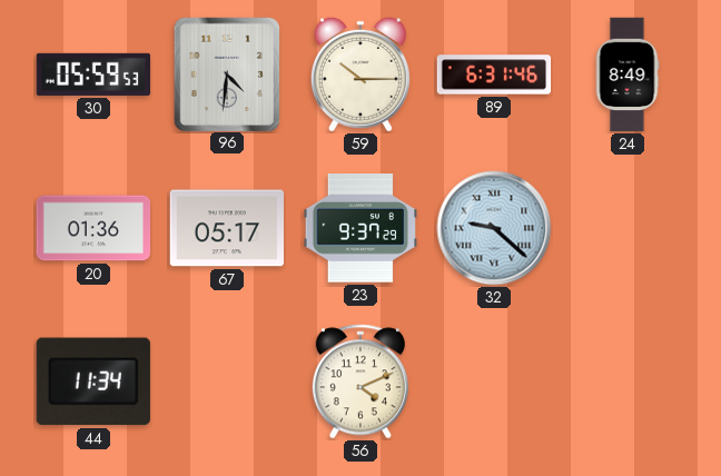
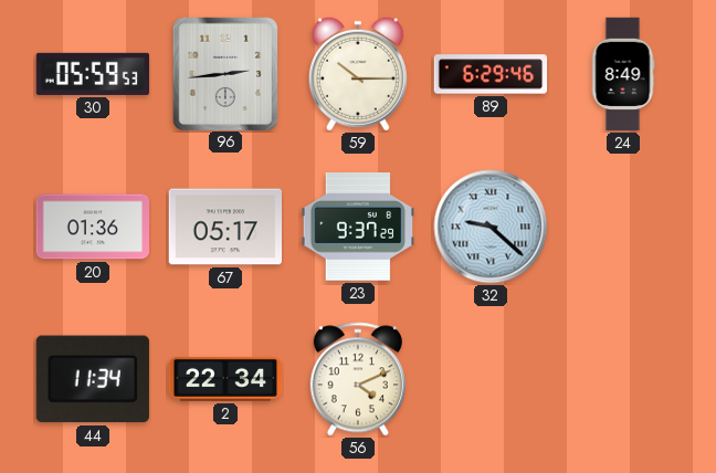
96: 4:31 -> 2:44
89: 6:31 -> 6:29
2: none -> 22:34
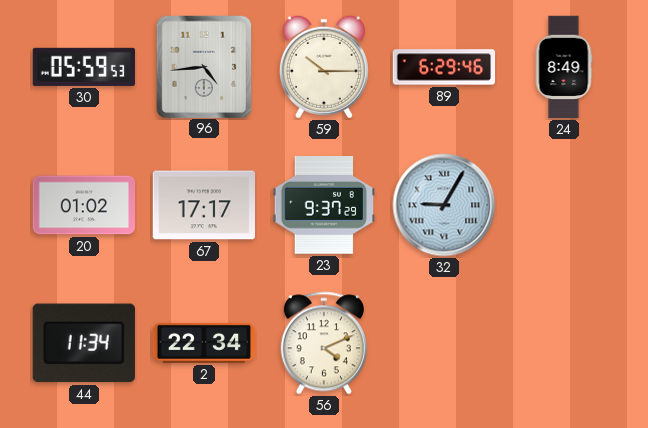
96: 2:44 -> 4:44
20: 01:36 -> 01:02
67: 05:17 -> 17:17
32: 9:22 -> 9:05
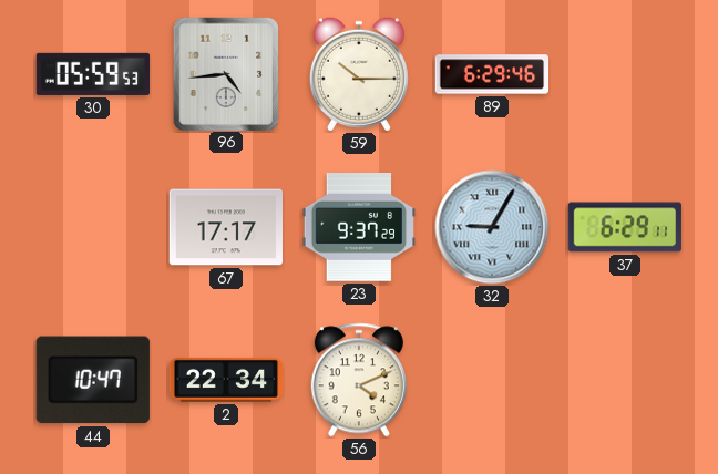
24: 8:49 -> none
20: 01:02 -> none
37: none -> 6:29
44: 11:34 -> 10:47
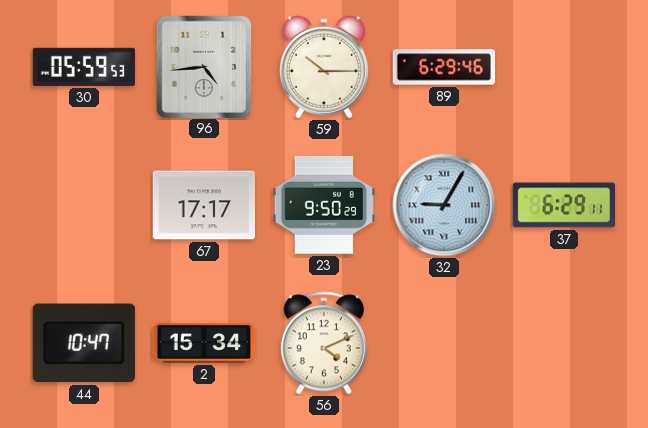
23: 9:37 -> 9:50
2: 22:34 -> 15:34
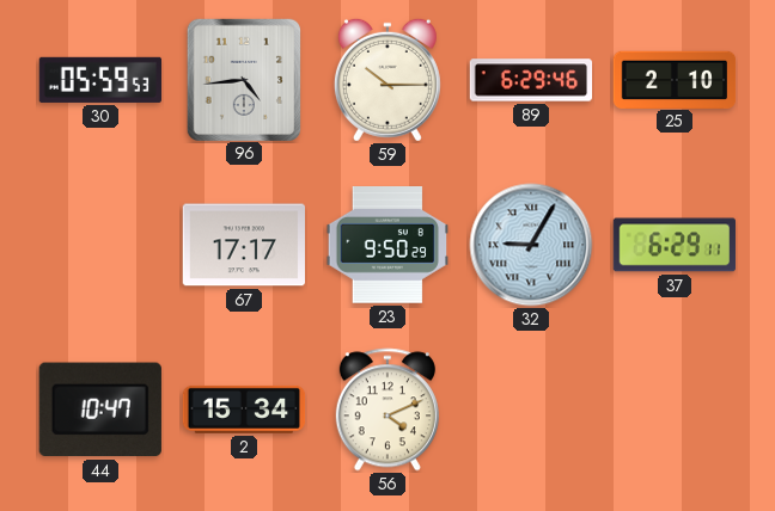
25: none -> 2:10
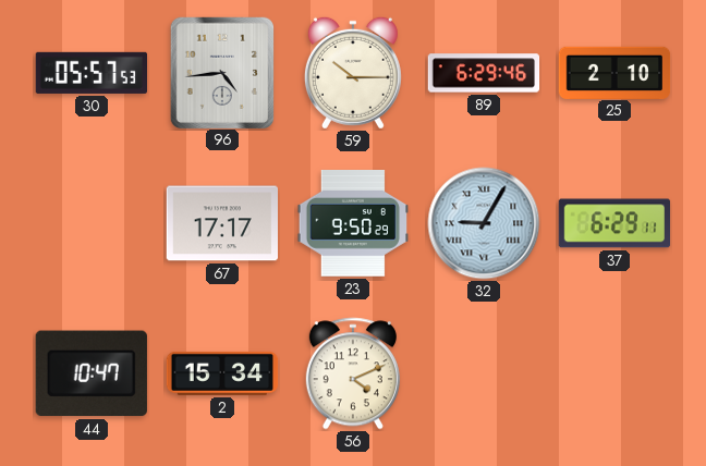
30: 05:59 -> 05:57
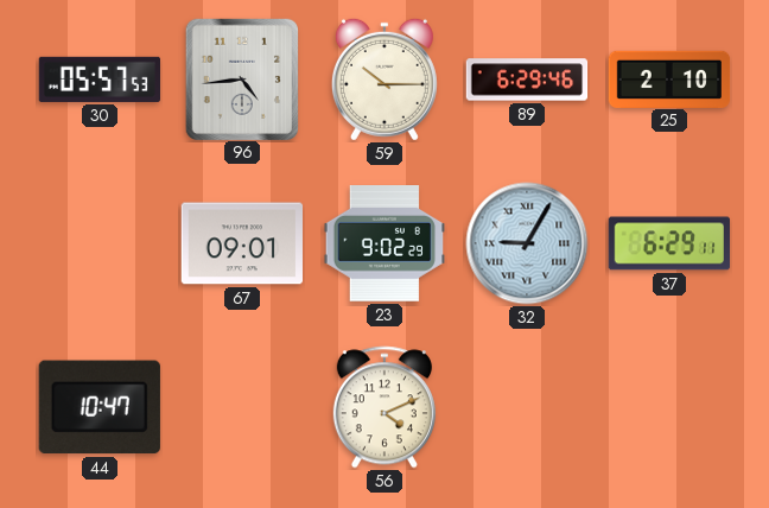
67: 17:17 -> 09:01
23: 9:50 -> 9:02
2: 15:34 -> none
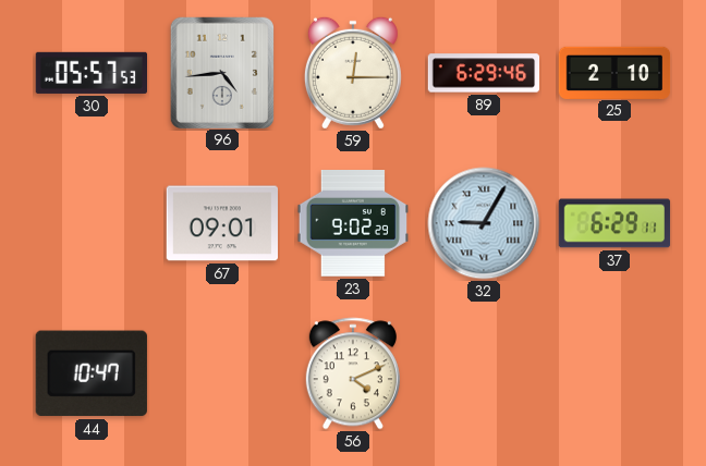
59: 10:15 -> 12:15
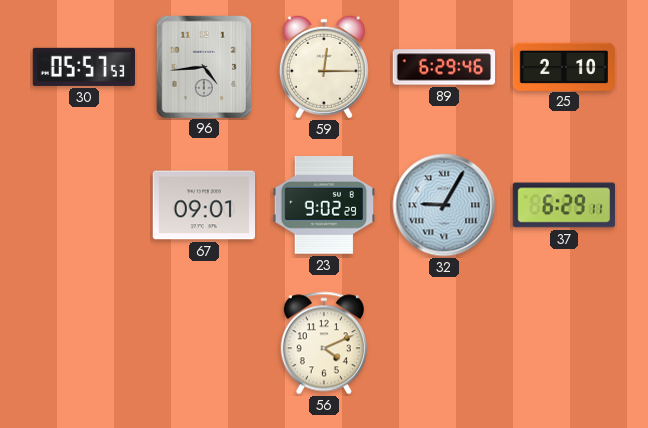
44: 10:47 -> none
